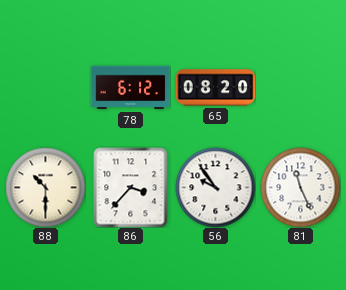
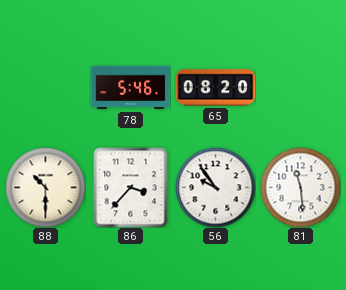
78: 6:12 -> 5:46
81: 11:26 -> 11:29
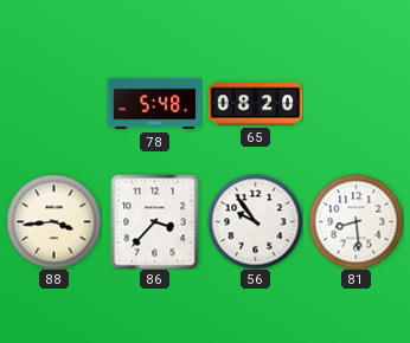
78: 5:46 -> 5:48
88: 10:30 -> 3:44
81: 11:29 -> 8:29
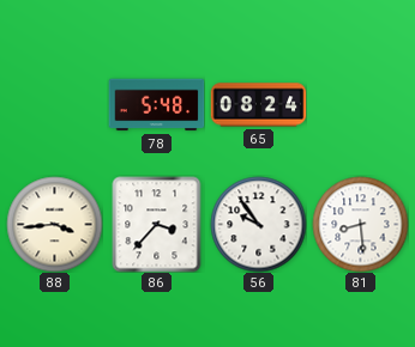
65: 08:20 -> 08:24
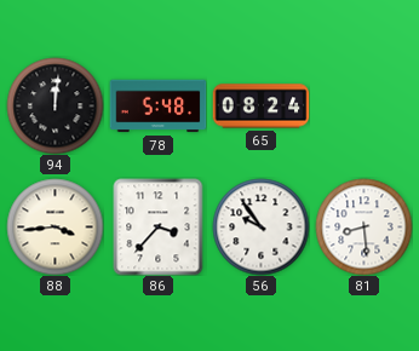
94: none -> 12:01
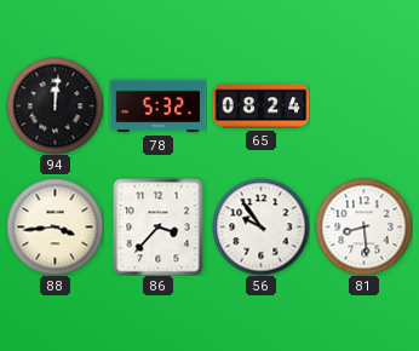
78: 5:48 -> 5:32
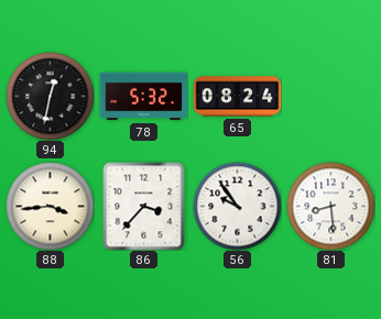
94: 12:01 -> 12:32
